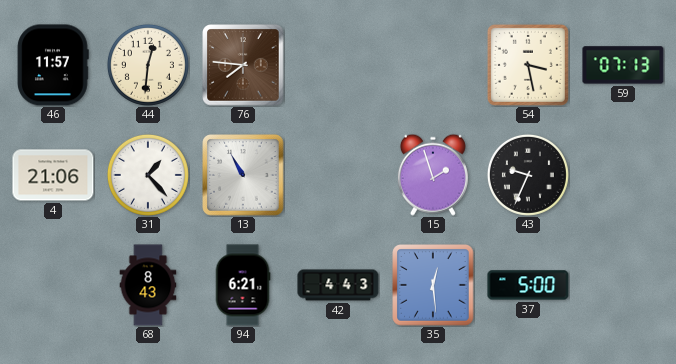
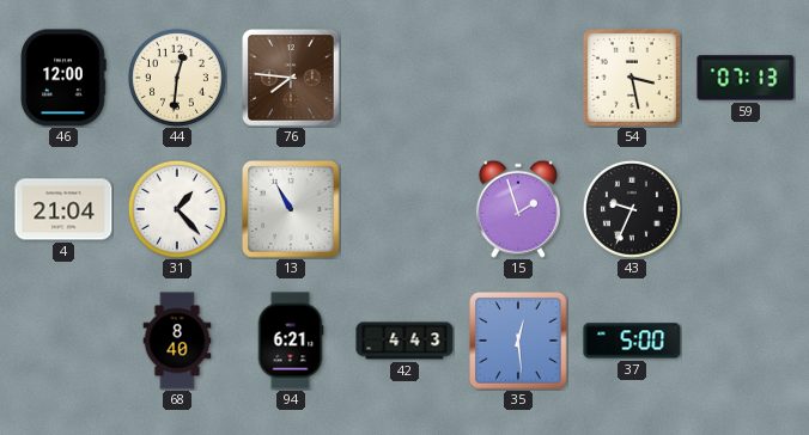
46: 11:57 -> 12:00
4: 21:06 -> 21:04
68: 8:43 -> 8:40
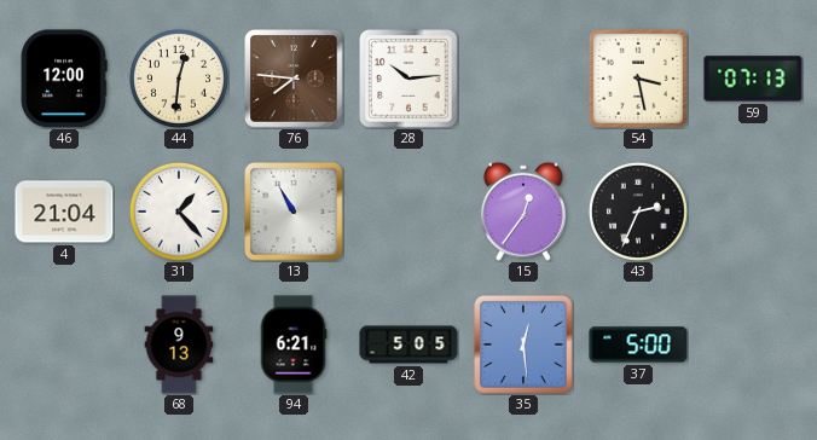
28: none -> 10:14
15: 1:57 -> 12:36
43: 9:34 -> 2:34
68: 8:40 -> 9:13
42: 4:43 -> 5:05
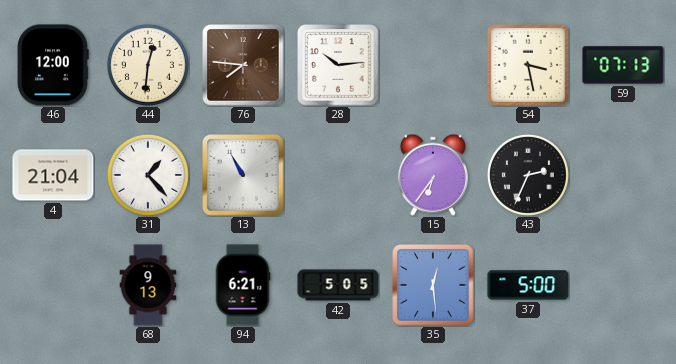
15: 12:36 -> 6:36
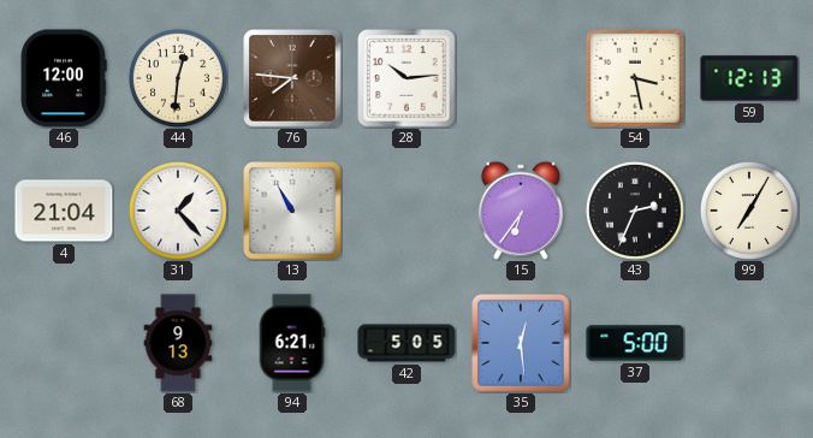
59: 07:13 -> 12:13
99: none -> 7:05
